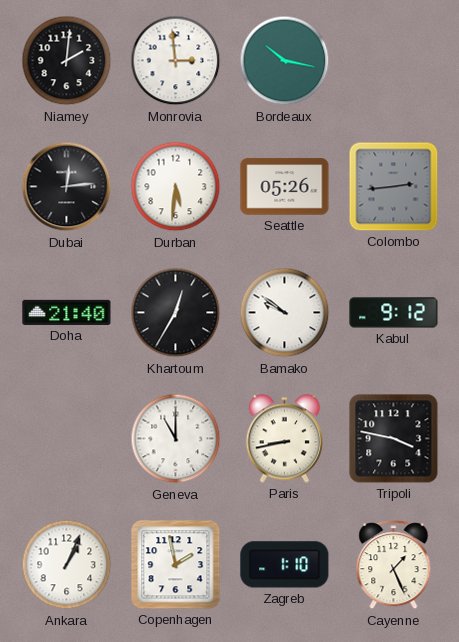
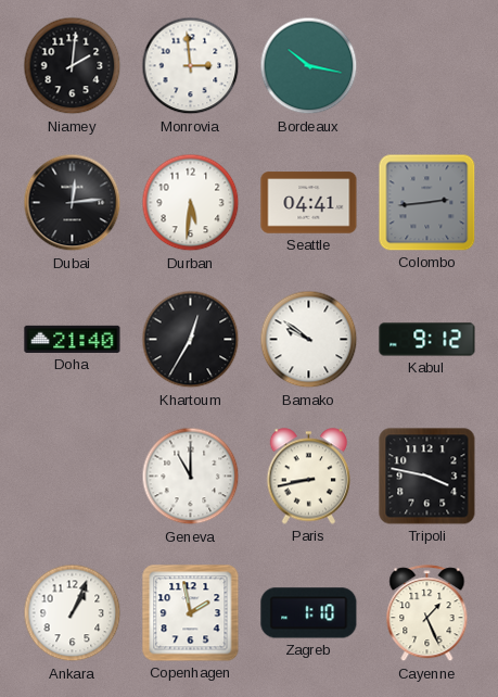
Seattle: 05:26 -> 04:41
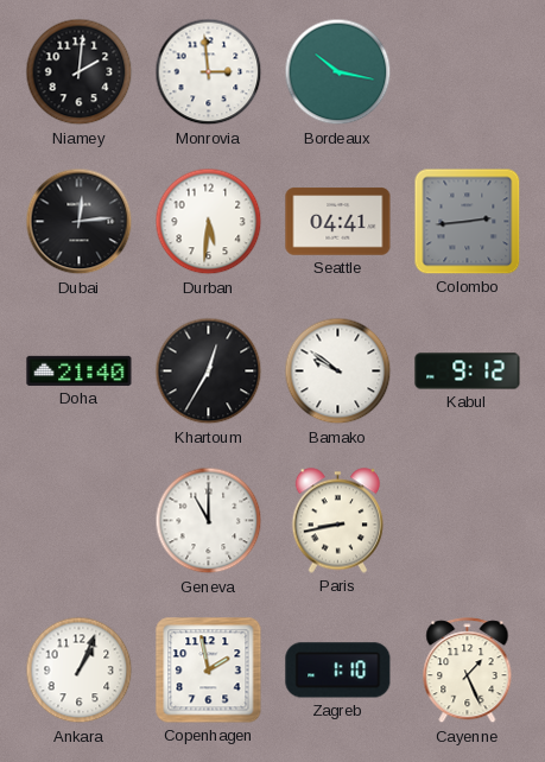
Tripoli: 3:47 -> none
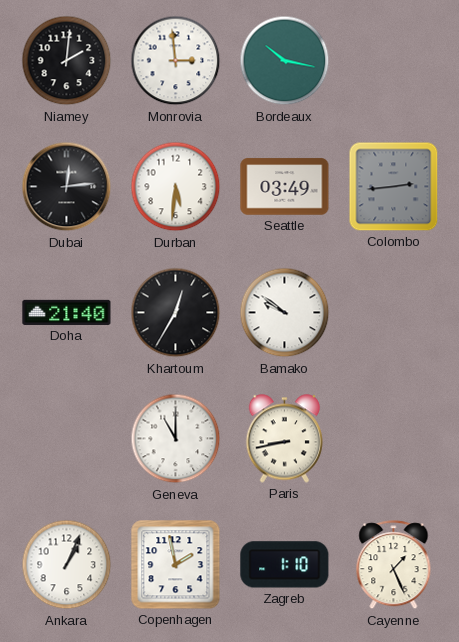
Seattle: 04:41 -> 03:49
Kabul: 9:12 -> none
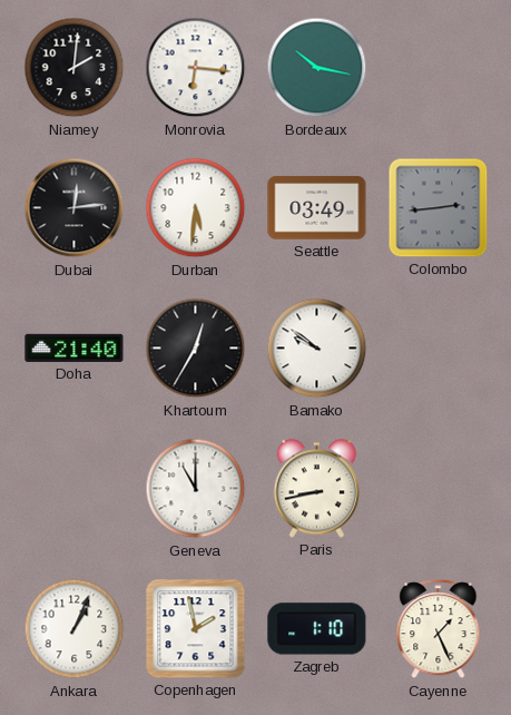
Monrovia: 2:59 -> 6:16
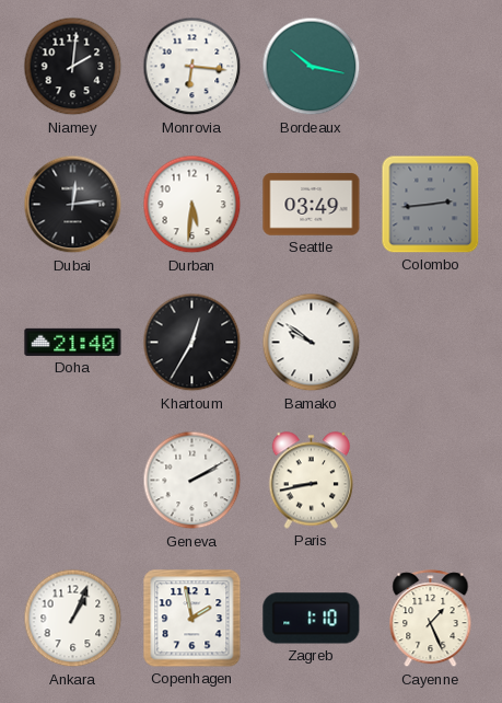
Geneva: 11:00 -> 2:10
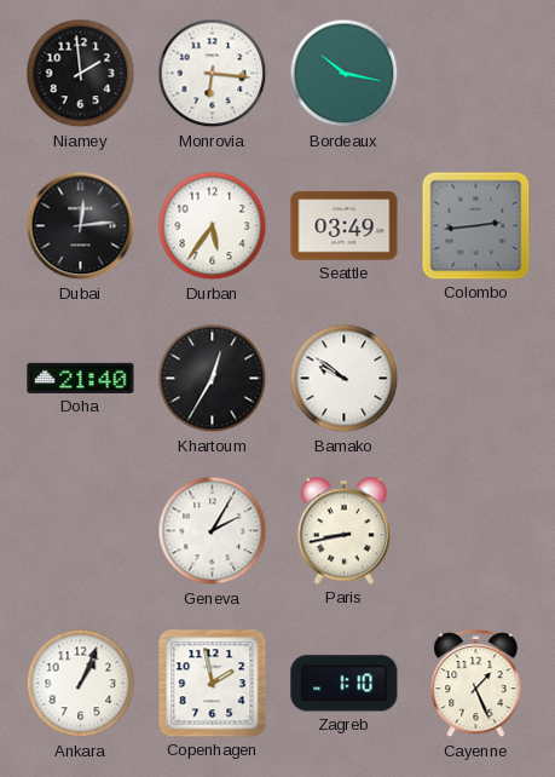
Niamey: 2:01 -> 1:59
Durban: 5:31 -> 5:36
Geneva: 2:10 -> 2:05
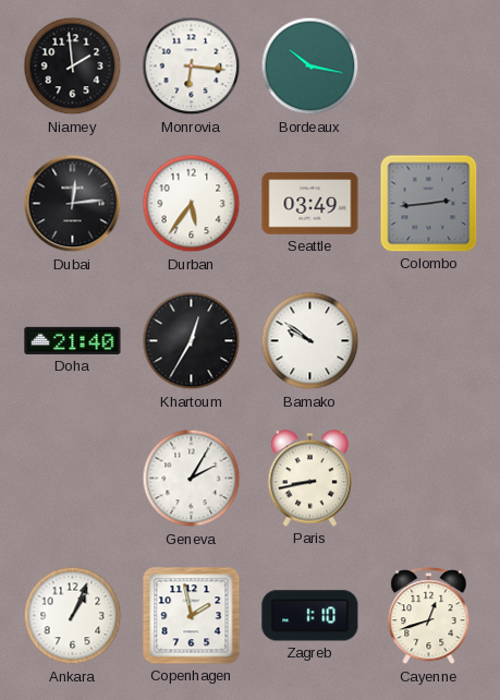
Cayenne: 1:26 -> 12:42
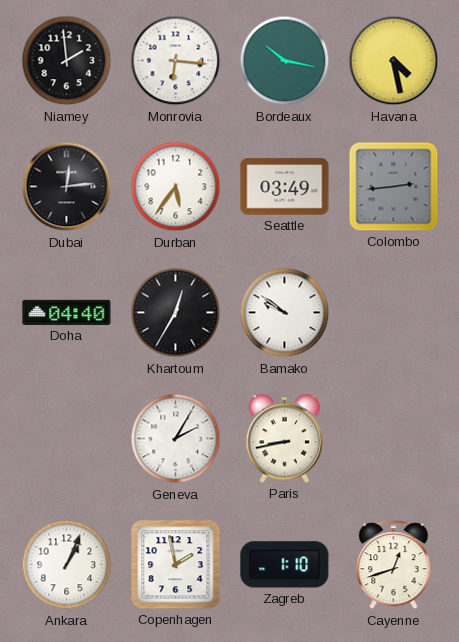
Havana: none -> 4:28
Doha: 21:40 -> 04:40
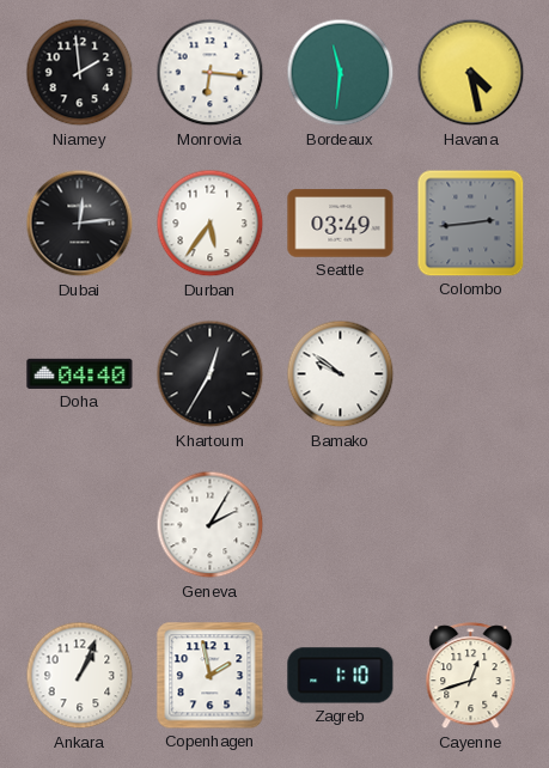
Bordeaux: 10:17 -> 11:31
Paris: 8:43 -> none
